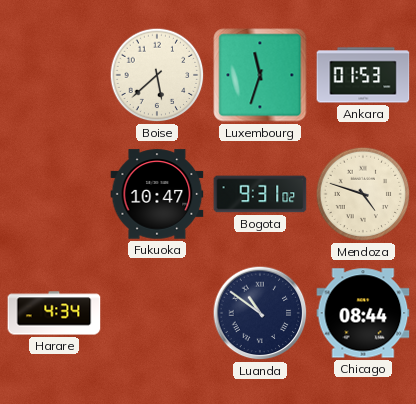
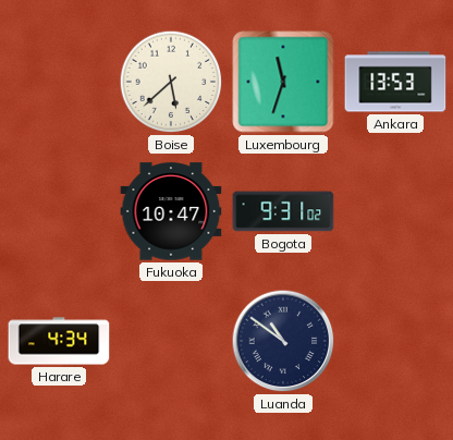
Ankara: 01:53 -> 13:53
Mendoza: 4:48 -> none
Chicago: 08:44 -> none
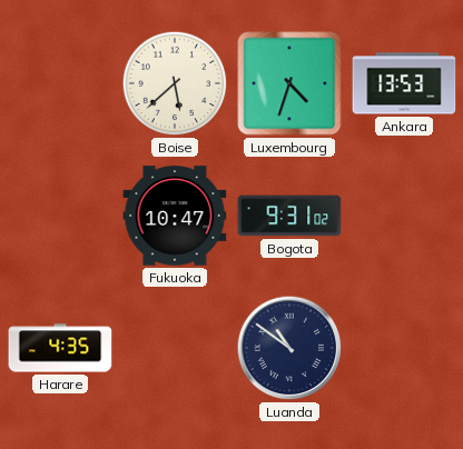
Luxembourg: 11:33 -> 4:33
Harare: 4:34 -> 4:35
